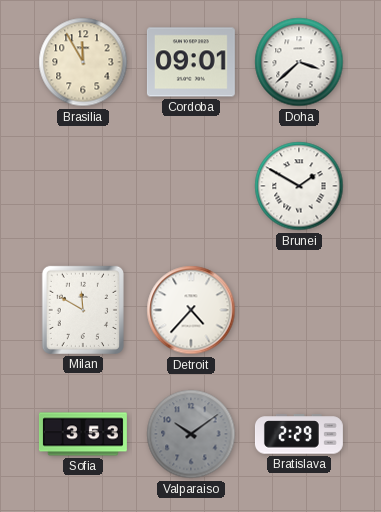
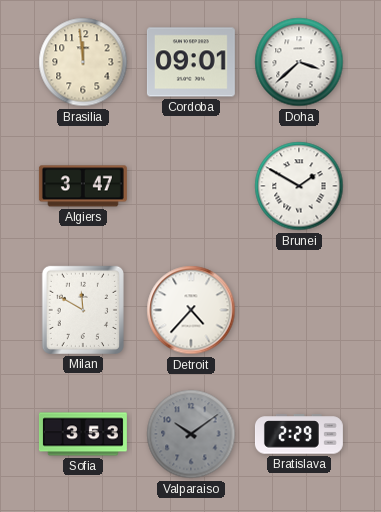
Brasilia: 11:55 -> 11:59
Algiers: none -> 3:47
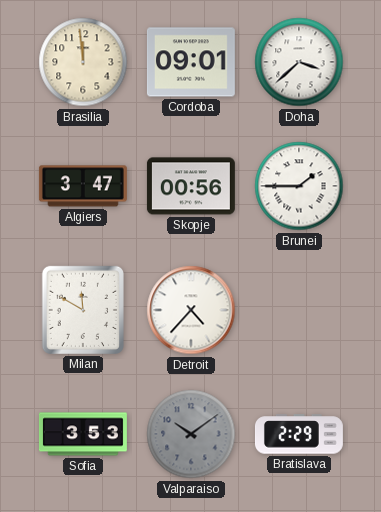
Skopje: none -> 00:56
Brunei: 1:50 -> 1:45
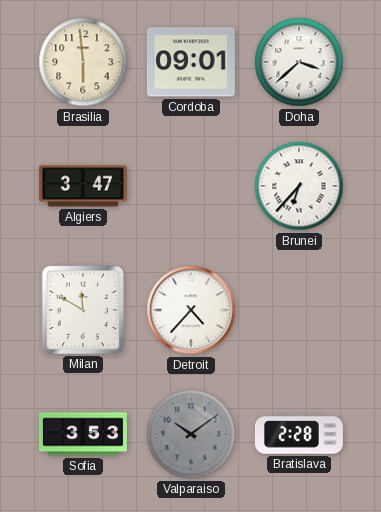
Brasilia: 11:59 -> 5:59
Skopje: 00:56 -> none
Brunei: 1:45 -> 6:37
Bratislava: 2:29 -> 2:28
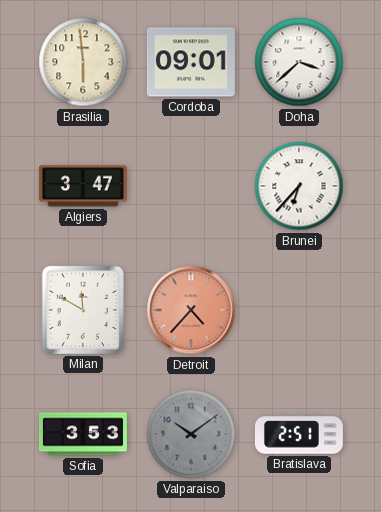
Detroit dial: white -> salmon
Bratislava: 2:28 -> 2:51
